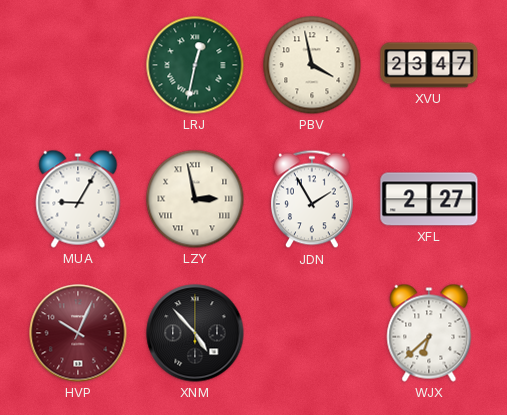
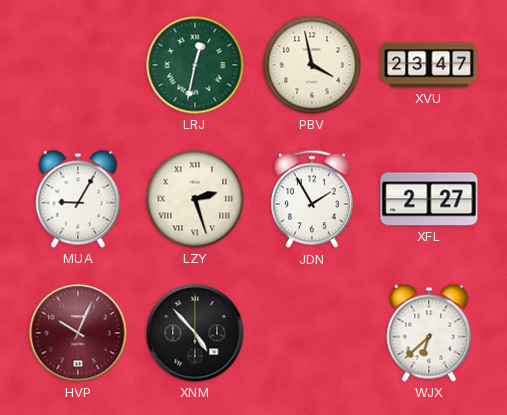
LZY: 2:58 -> 2:27
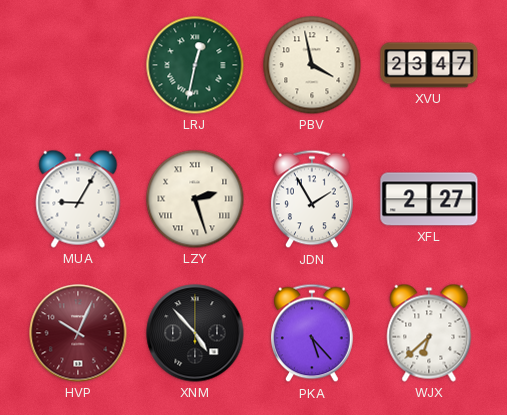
PKA: none -> 5:23
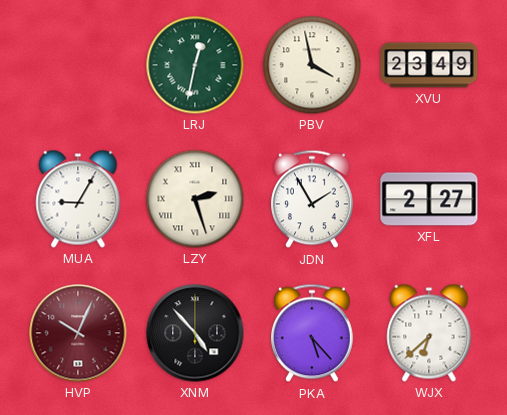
XVU: 23:47 -> 23:49
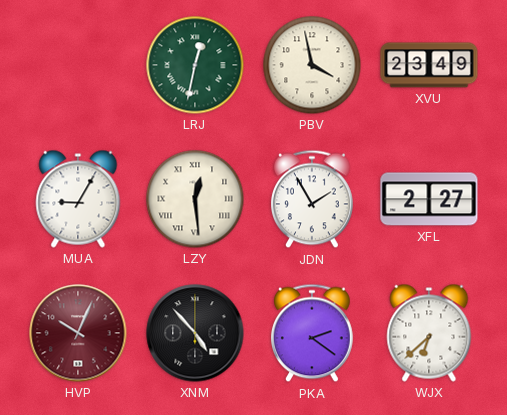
LZY: 2:27 -> 12:29
PKA: 5:23 -> 2:21
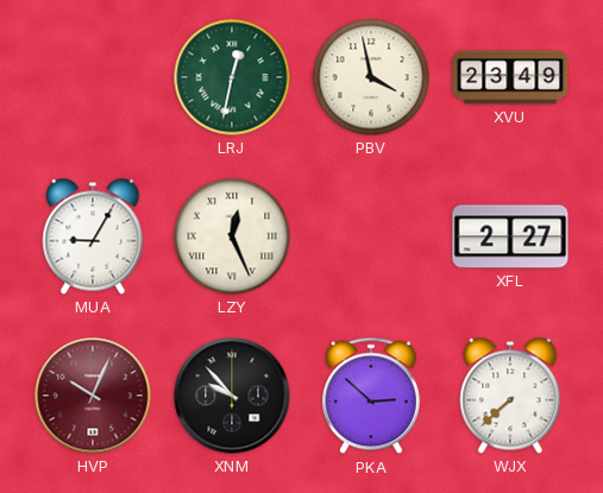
LZY: 12:29 -> 12:26
JDN: 1:55 -> none
XNM: 4:53 -> 9:53
PKA: 2:21 -> 2:52
WJX: 6:38 -> 7:38
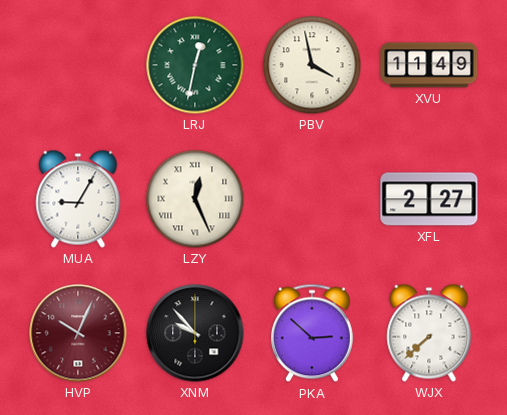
XVU: 23:49 -> 11:49
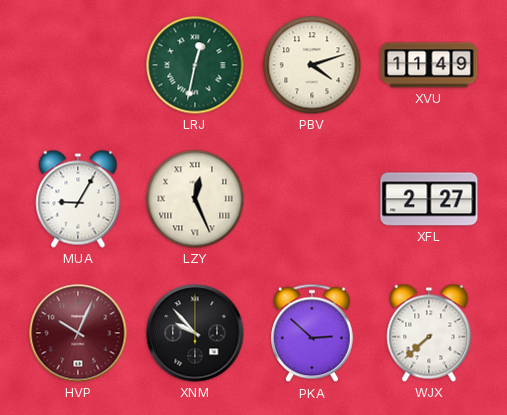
PBV: 3:58 -> 4:12
